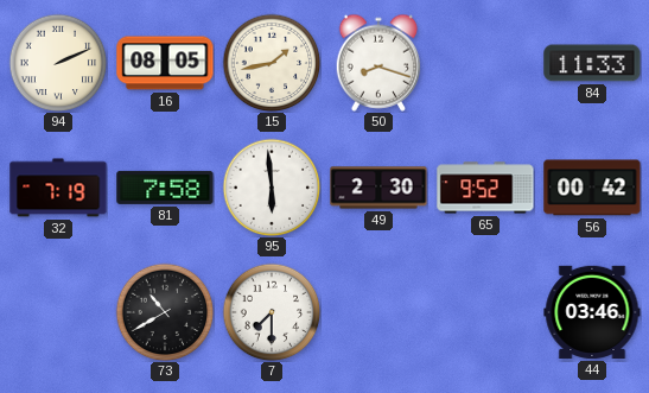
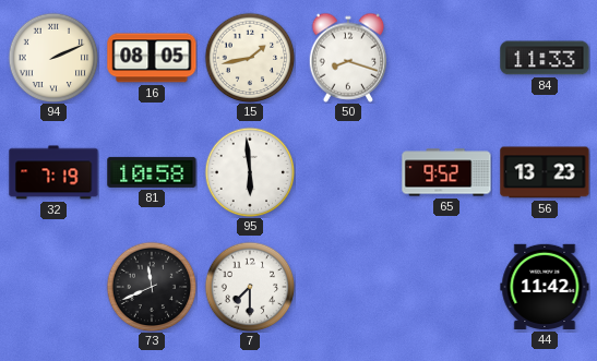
81: 7:58 -> 10:58
49: 2:30 -> none
56: 00:42 -> 13:23
73: 10:40 -> 11:41
44: 03:46 -> 11:42
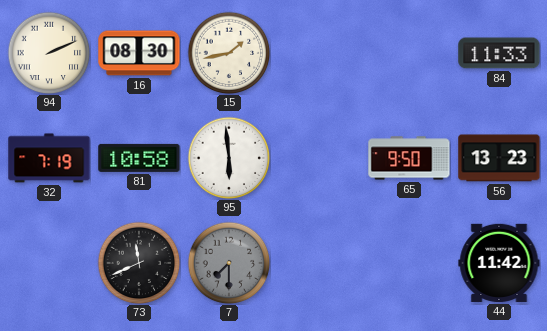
16: 08:05 -> 08:30
50: 8:18 -> none
65: 9:52 -> 9:50
7 dial: white -> grey
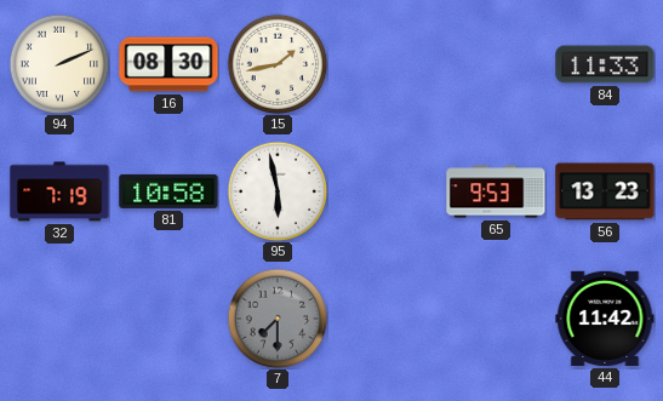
95: 5:59 -> 5:58
65: 9:50 -> 9:53
73: 11:41 -> none
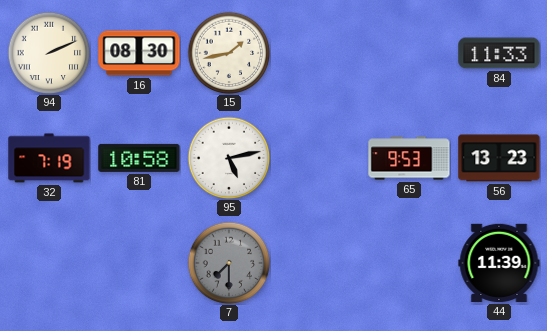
95: 5:58 -> 5:13
44: 11:42 -> 11:39
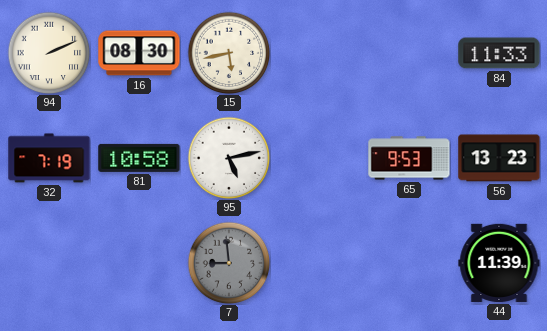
15: 1:43 -> 5:43
7: 7:30 -> 8:59
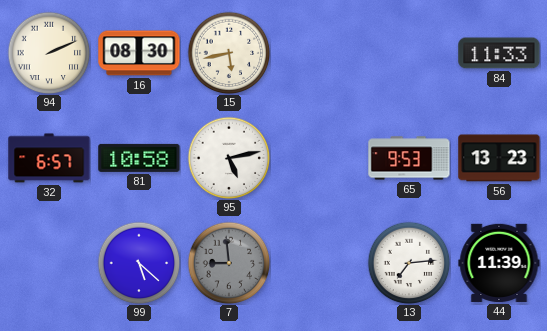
32: 7:19 -> 6:57
99: none -> 5:22
13: none -> 7:14
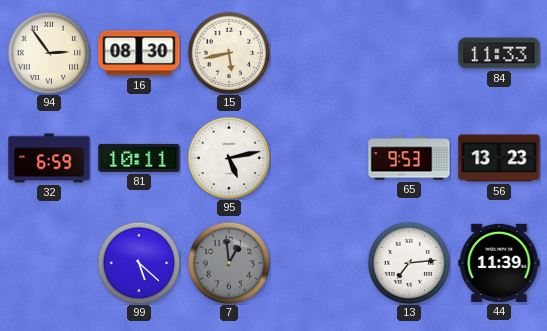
94: 2:11 -> 2:54
32: 6:57 -> 6:59
81: 10:58 -> 10:11
7: 8:59 -> 12:59
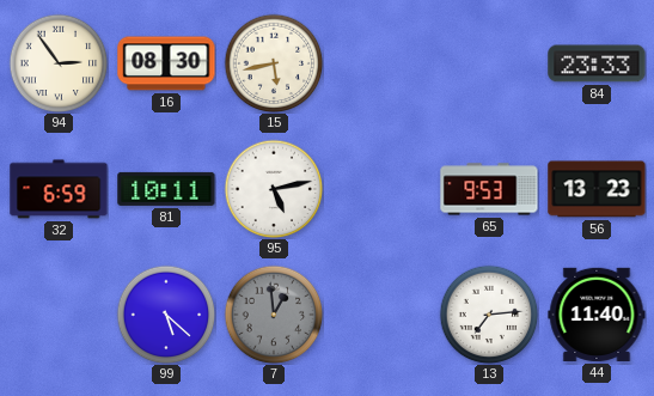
84: 11:33 -> 23:33
44: 11:39 -> 11:40
